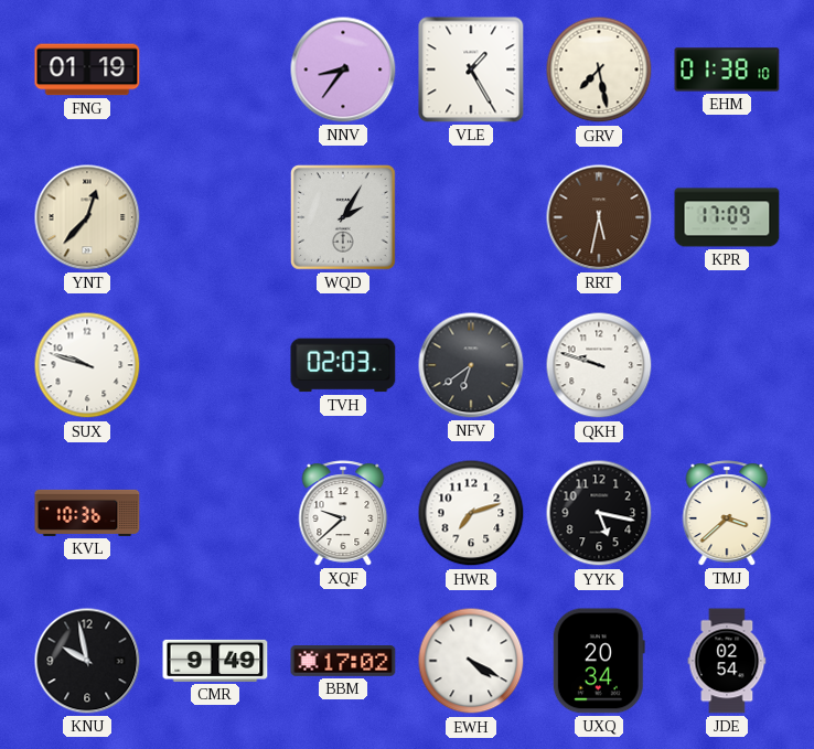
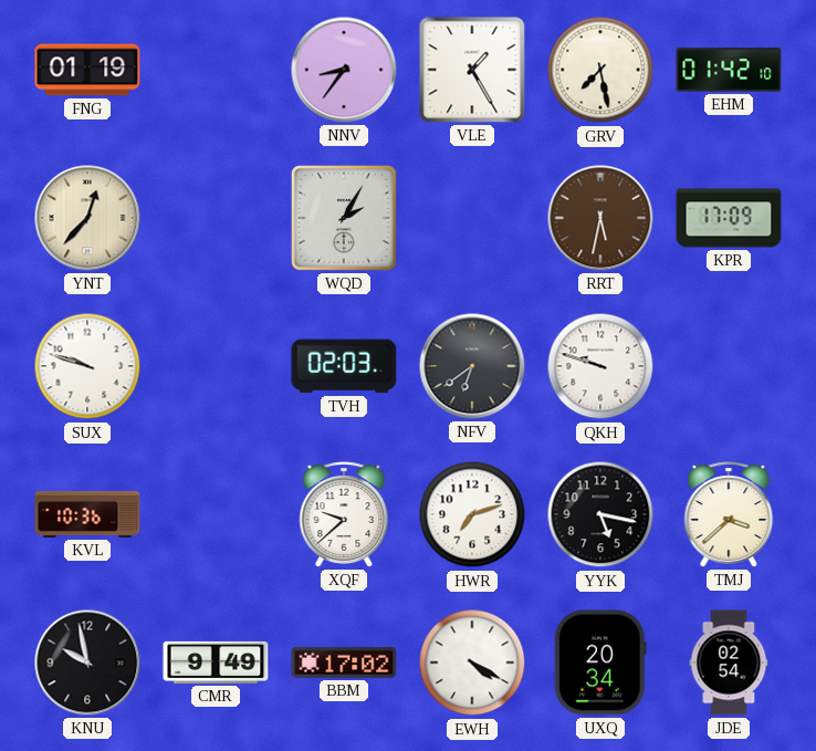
EHM: 01:38 -> 01:42
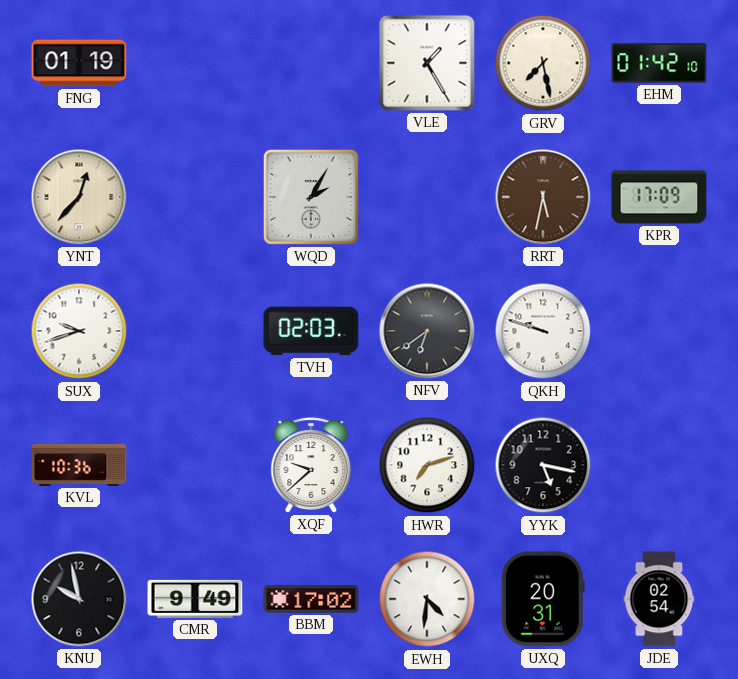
NNV: 8:36 -> none
SUX: 9:48 -> 9:42
TMJ: 3:38 -> none
EWH: 4:20 -> 4:31
UXQ: 20:34 -> 20:31
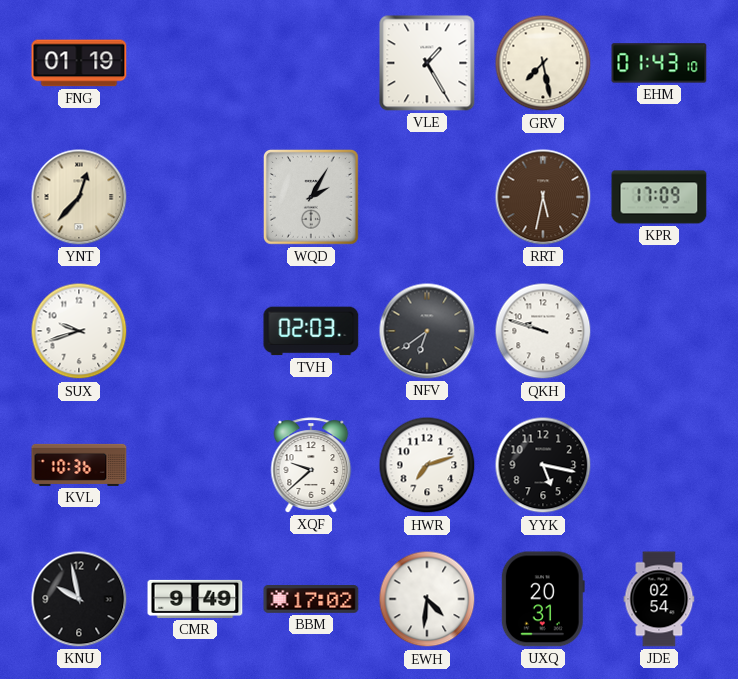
EHM: 01:42 -> 01:43
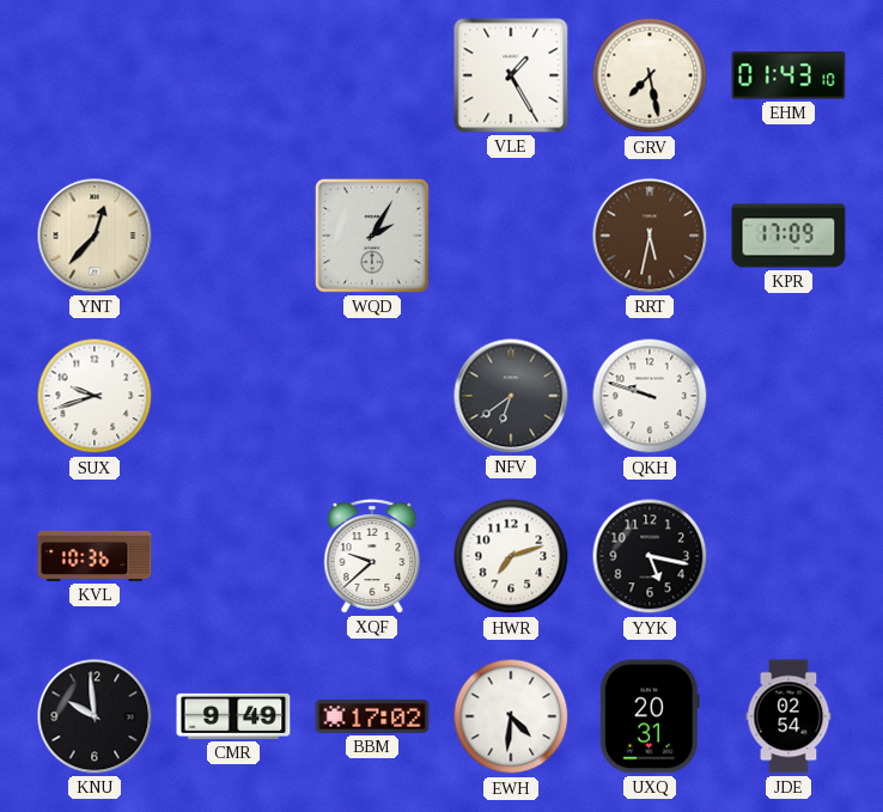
FNG: 01:19 -> none
TVH: 02:03 -> none
KNU: 9:58 -> 9:59
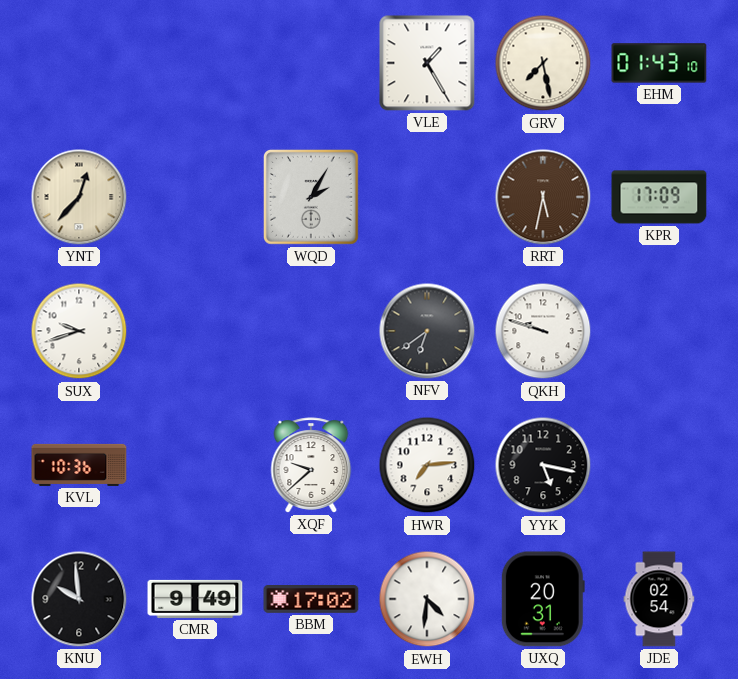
HWR: 7:12 -> 7:14
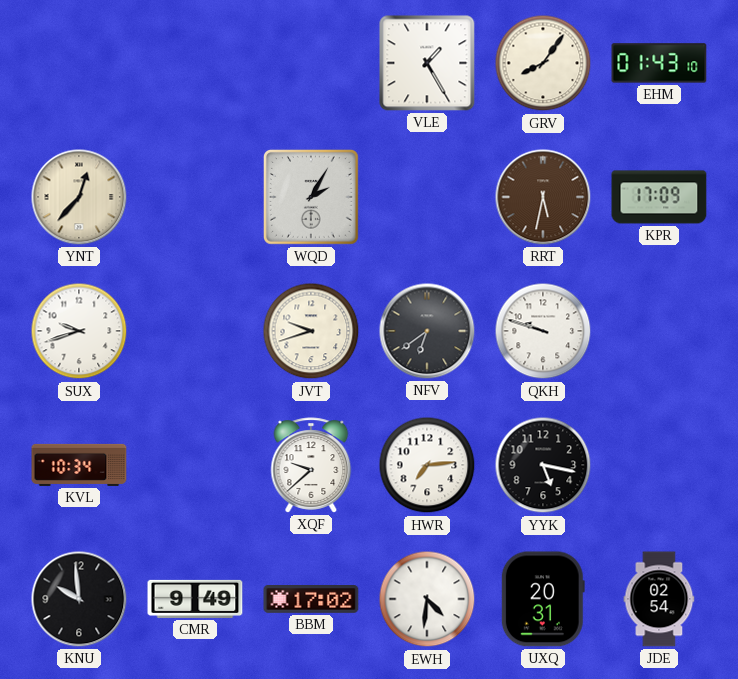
GRV: 7:28 -> 8:06
JVT: none -> 9:42
KVL: 10:36 -> 10:34
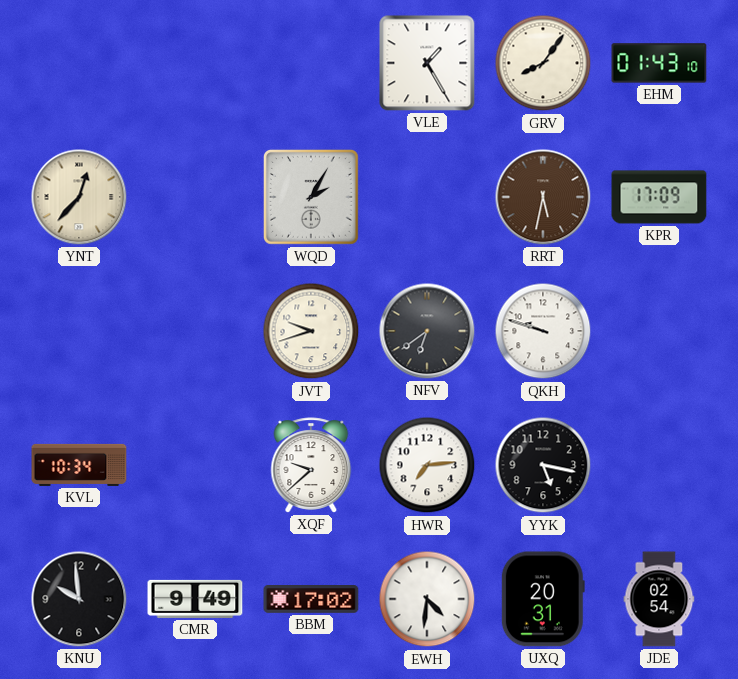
SUX: 9:42 -> none
